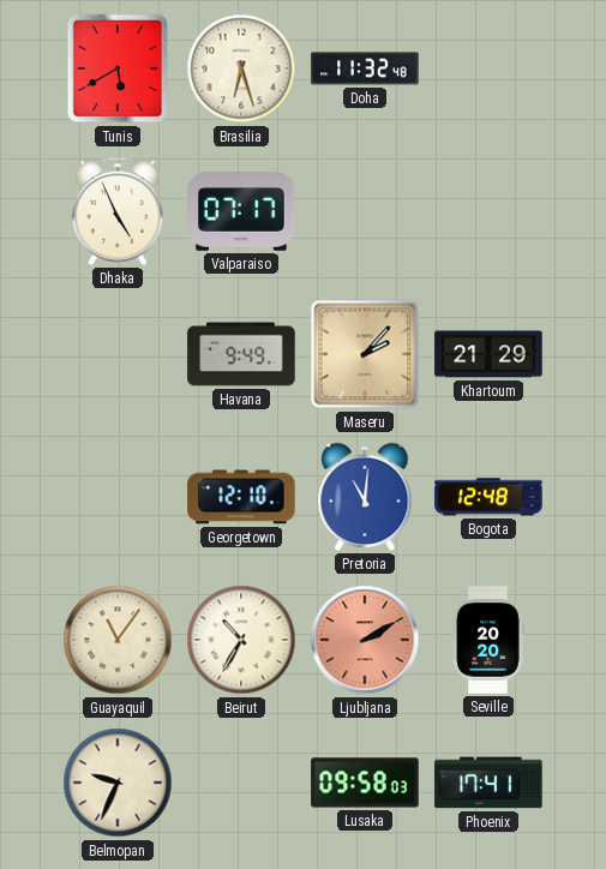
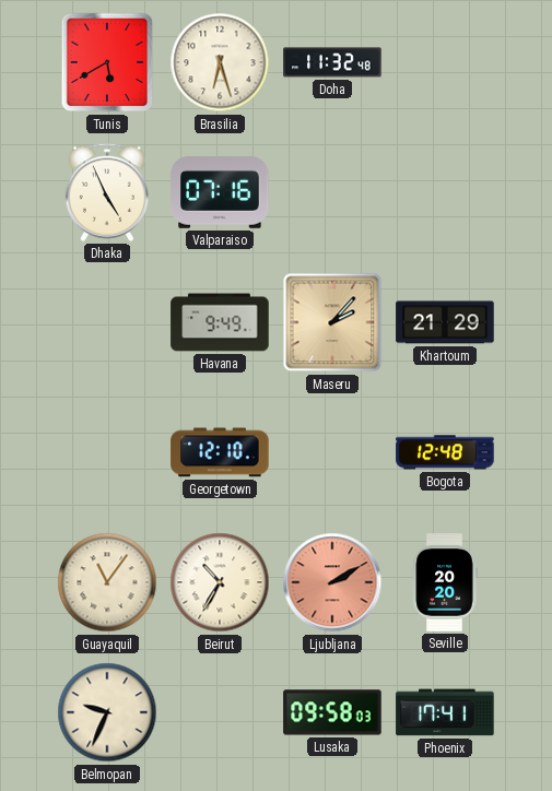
Valparaiso: 07:17 -> 07:16
Pretoria: 11:01 -> none
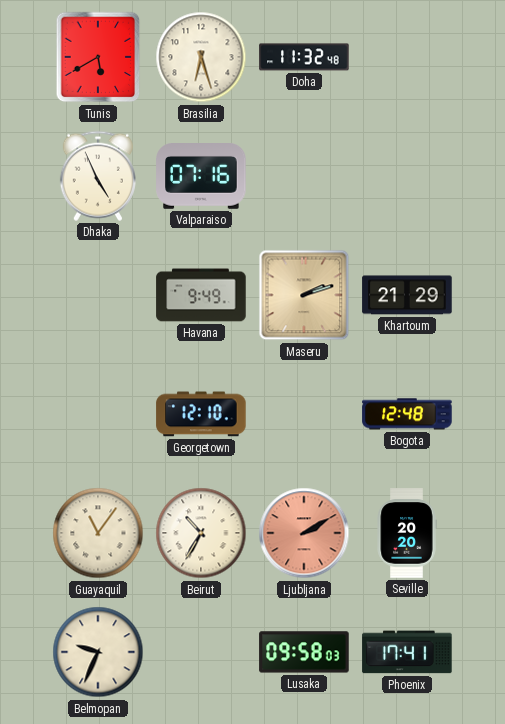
Maseru: 2:07 -> 2:12
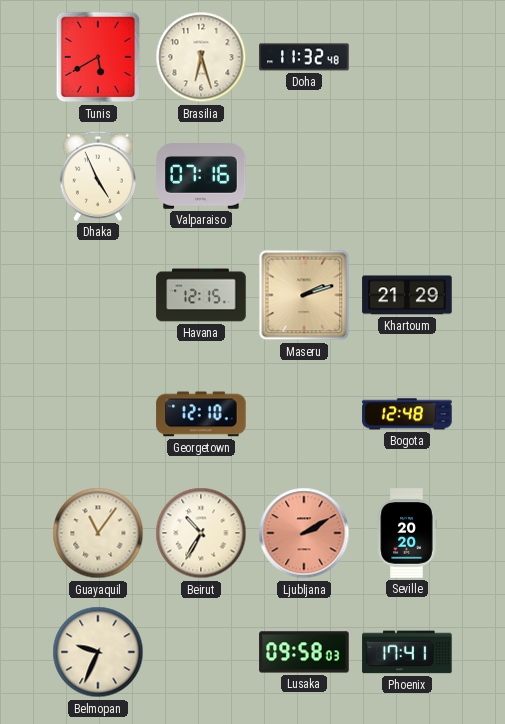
Havana: 9:49 -> 12:15
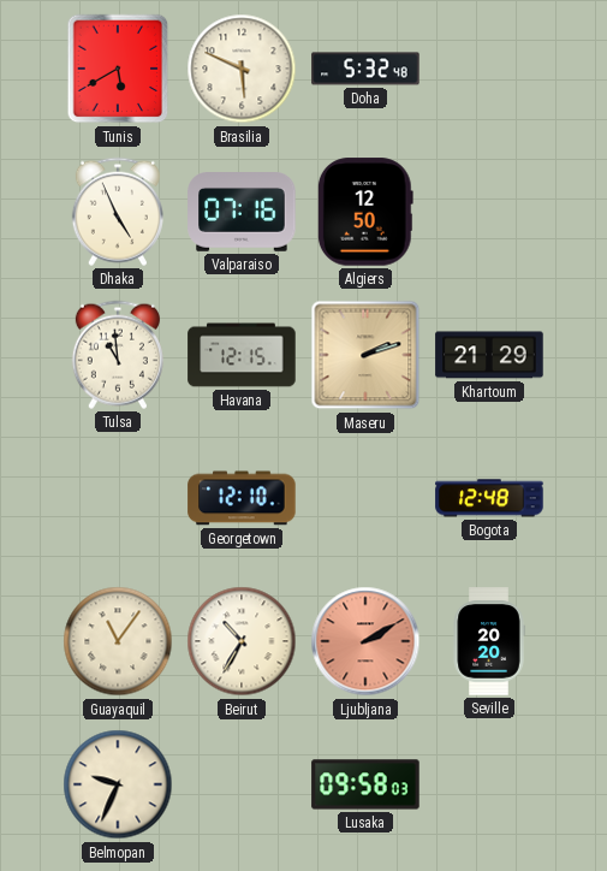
Brasilia: 6:27 -> 5:49
Doha: 11:32 -> 5:32
Algiers: none -> 12:50
Tulsa: none -> 10:59
Phoenix: 17:41 -> none
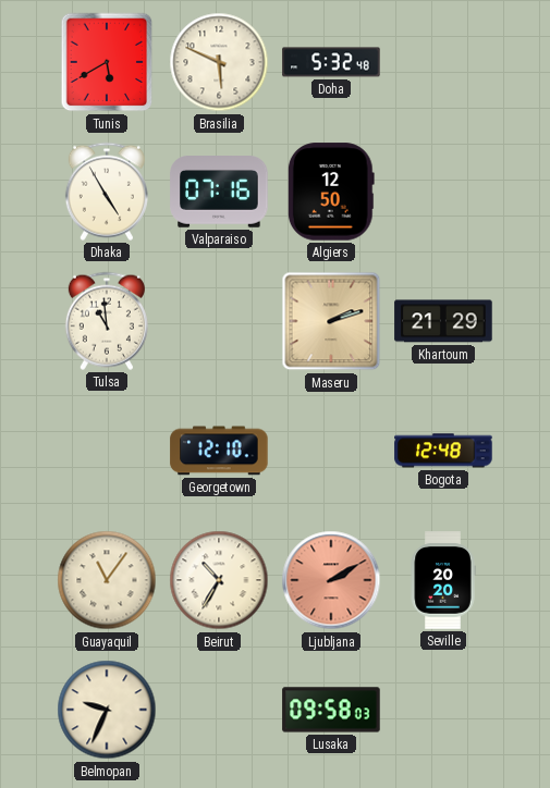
Dhaka: 4:56 -> 4:55
Havana: 12:15 -> none
